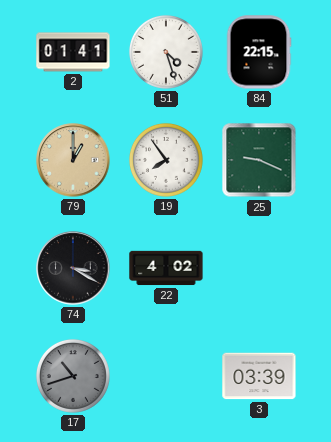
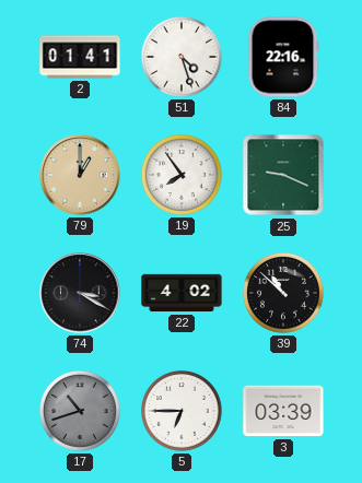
84: 22:15 -> 22:16
39: none -> 10:52
5: none -> 6:45
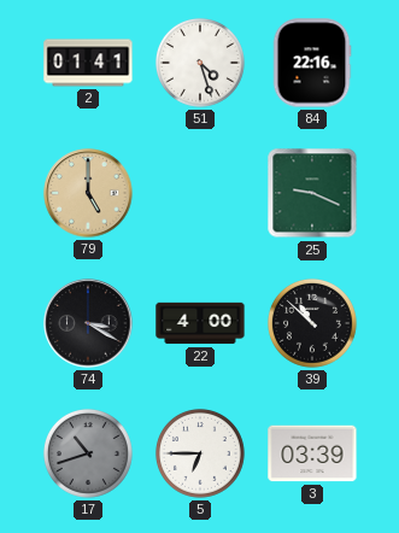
79: 1:00 -> 5:00
19: 7:54 -> none
22: 4:02 -> 4:00
